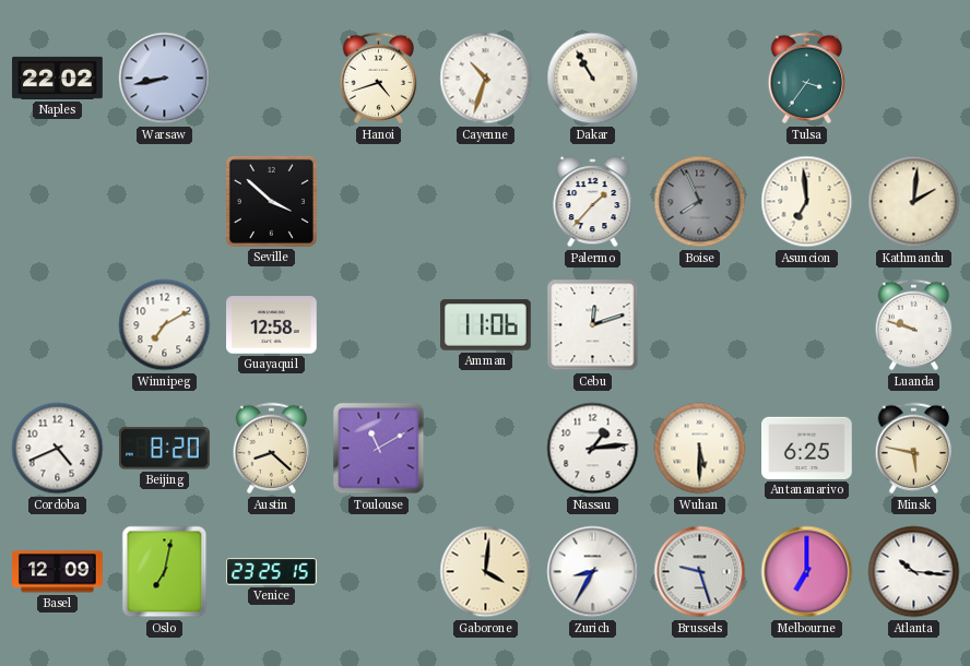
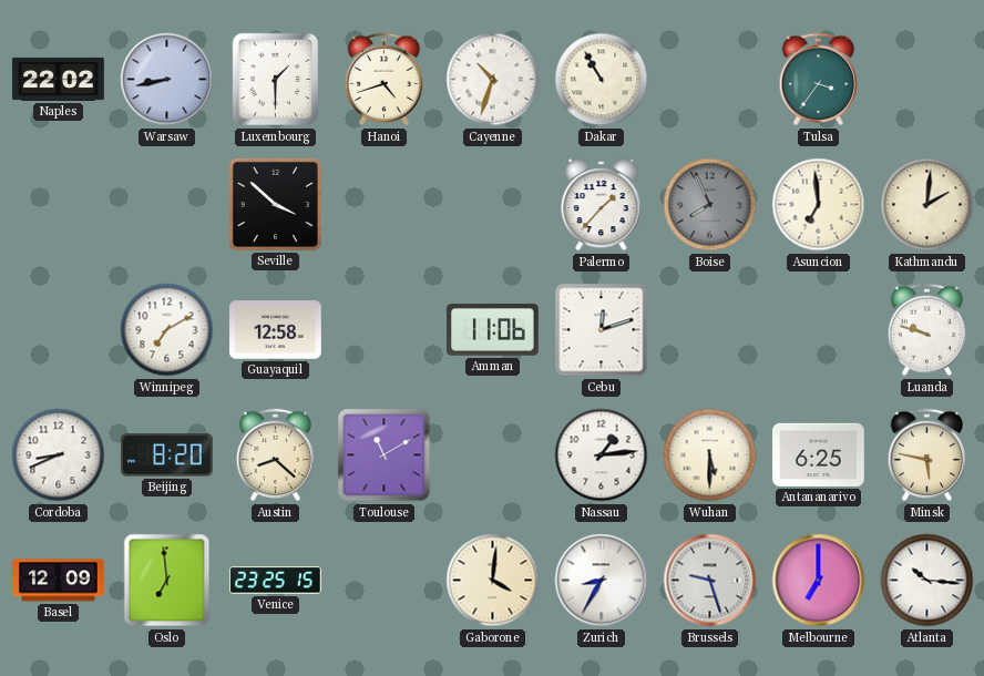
Luxembourg: none -> 1:30
Cordoba: 4:41 -> 8:41
Oslo: 7:02 -> 6:59
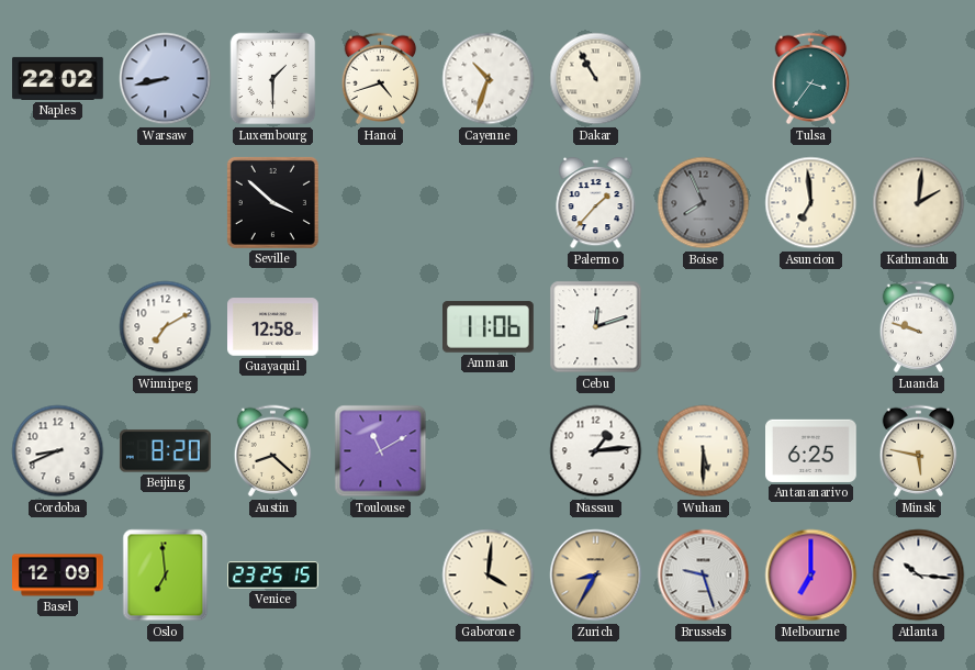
Zurich dial: white -> champagne
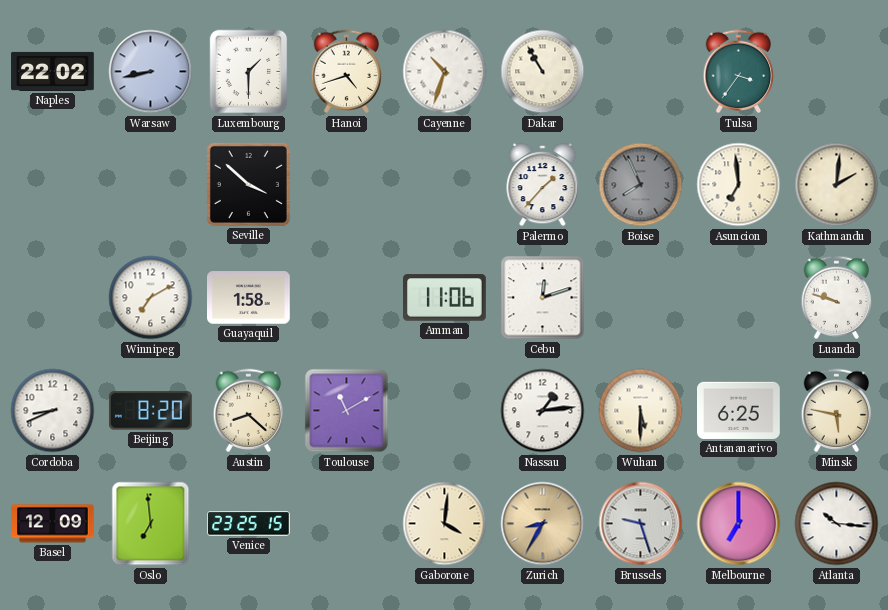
Guayaquil: 12:58 -> 1:58
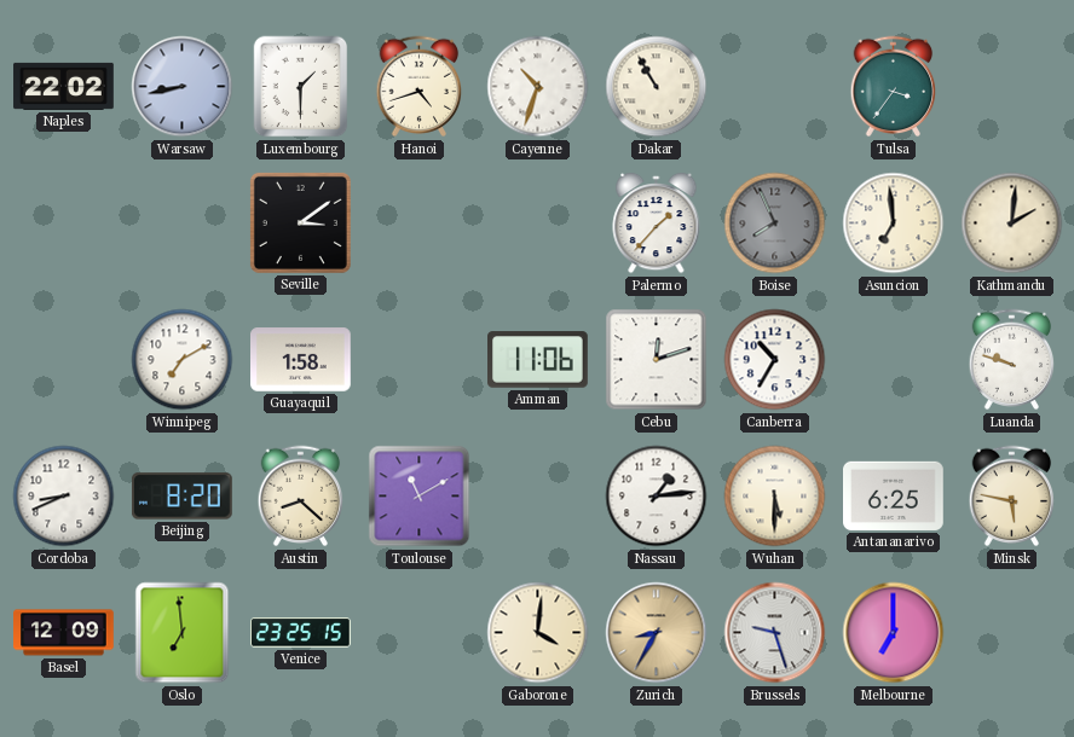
Seville: 3:52 -> 3:09
Canberra: none -> 10:35
Atlanta: 10:16 -> none
